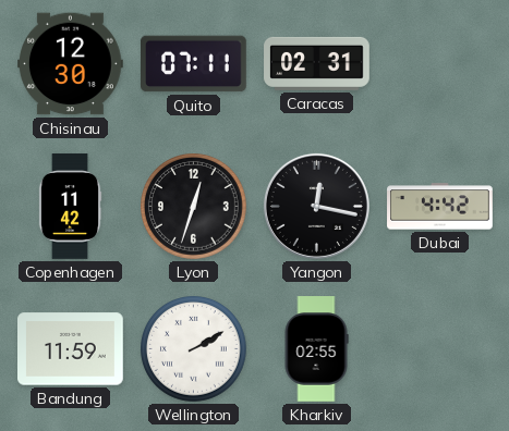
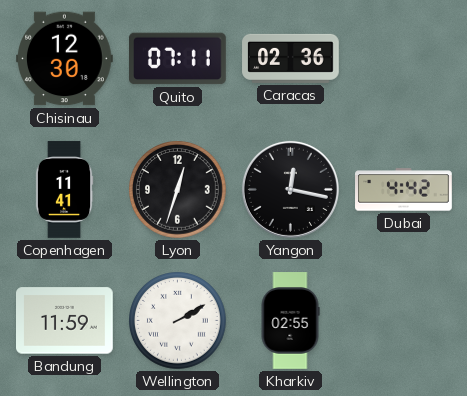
Caracas: 02:31 -> 02:36
Copenhagen: 11:42 -> 11:41
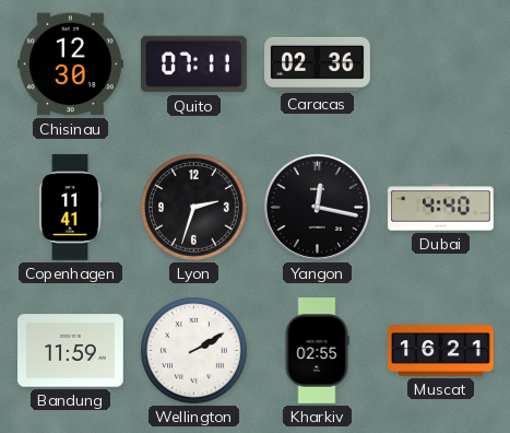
Lyon: 12:33 -> 2:33
Dubai: 4:42 -> 4:40
Muscat: none -> 16:21
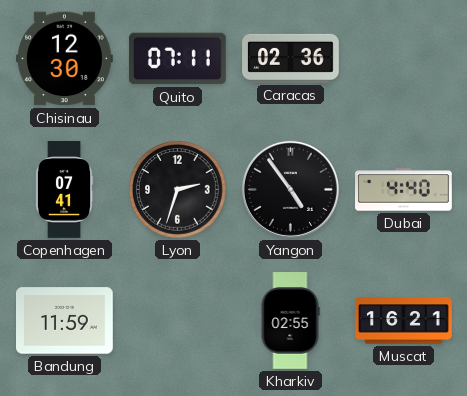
Copenhagen: 11:41 -> 07:41
Yangon: 12:17 -> 4:54
Wellington: 2:10 -> none
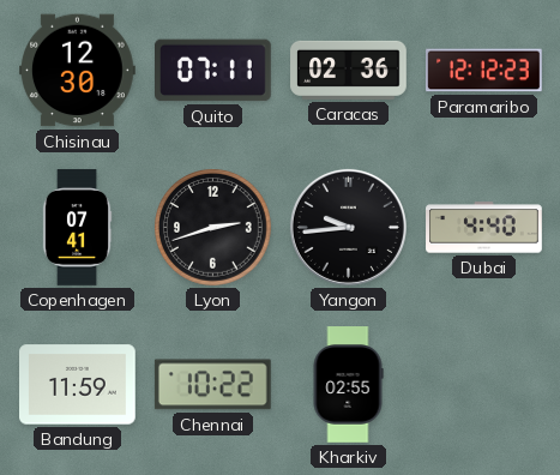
Paramaribo: none -> 12:12
Lyon: 2:33 -> 2:42
Yangon: 4:54 -> 9:44
Chennai: none -> 10:22
Muscat: 16:21 -> none
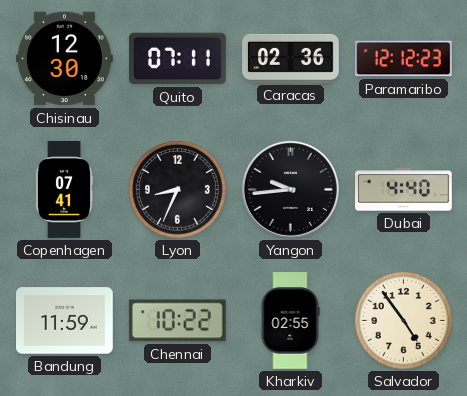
Lyon: 2:42 -> 8:34
Salvador: none -> 4:54
